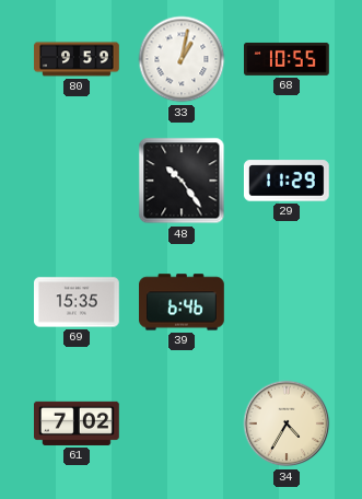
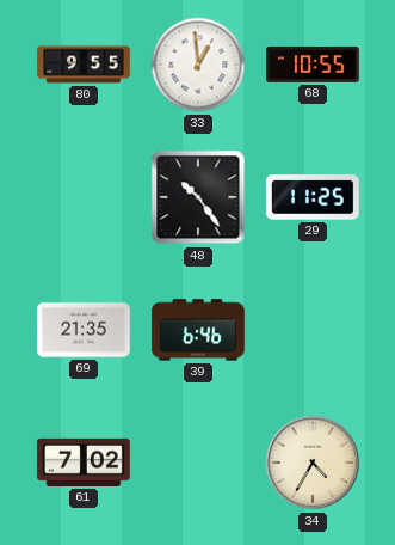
80: 9:59 -> 9:55
33: 1:02 -> 12:59
29: 11:29 -> 11:25
69: 15:35 -> 21:35
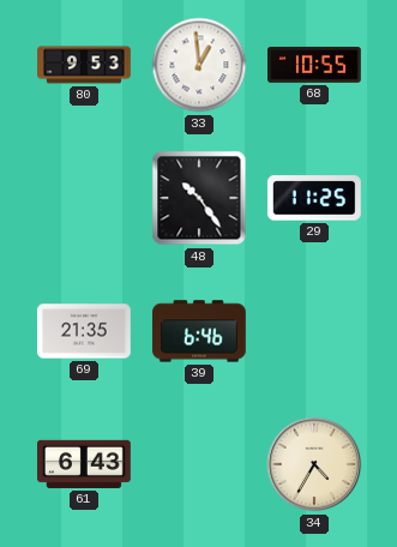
80: 9:55 -> 9:53
61: 7:02 -> 6:43
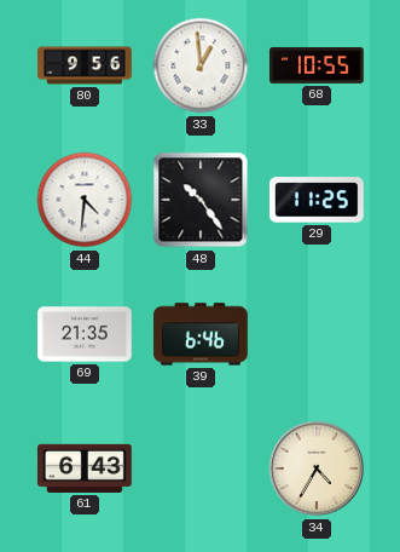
80: 9:53 -> 9:56
44: none -> 4:31
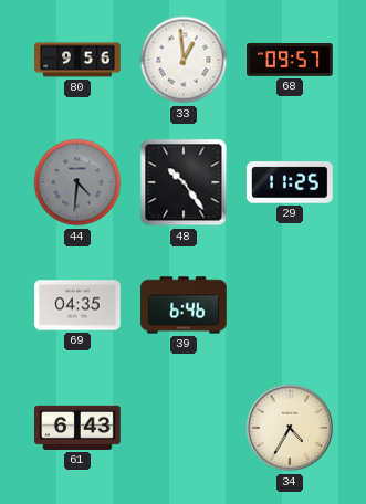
68: 10:55 -> 09:57
44 dial: white -> grey
69: 21:35 -> 04:35
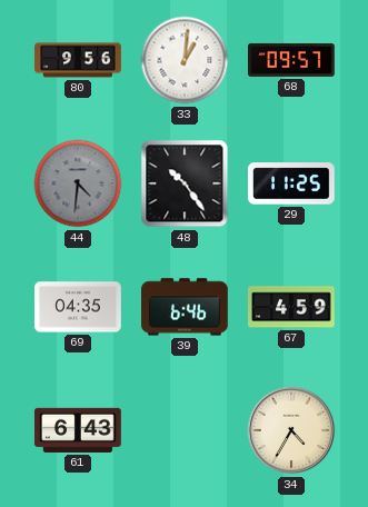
33: 12:59 -> 1:01
67: none -> 4:59
